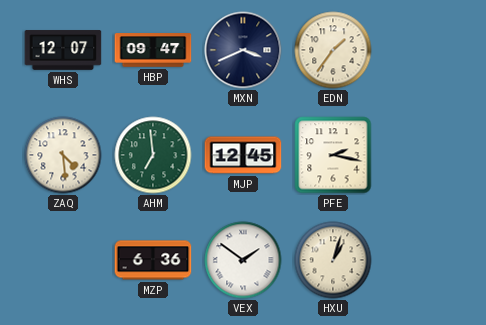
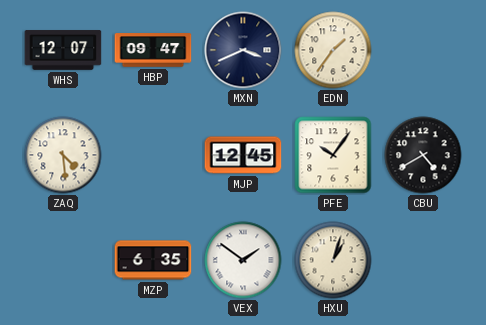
AHM: 6:59 -> none
PFE: 2:17 -> 10:06
CBU: none -> 4:40
MZP: 6:36 -> 6:35
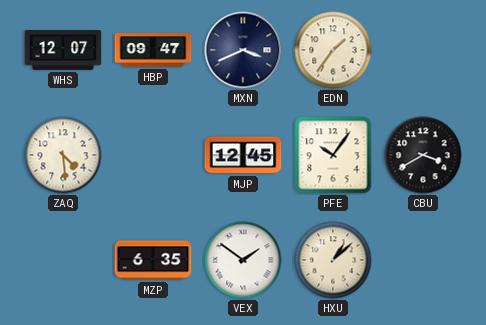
CBU: 4:40 -> 3:40
HXU: 1:03 -> 1:08
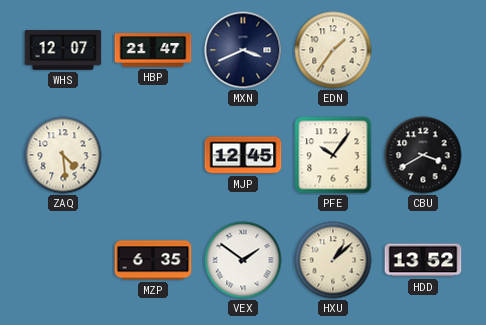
HBP: 09:47 -> 21:47
HDD: none -> 13:52
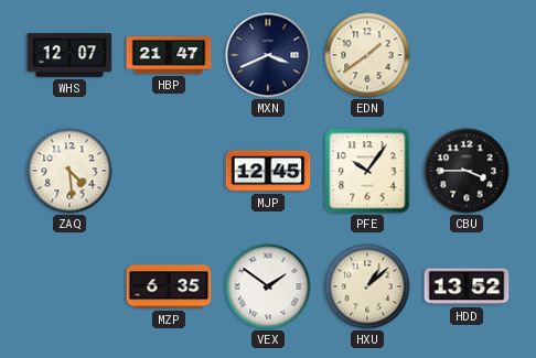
EDN: 1:36 -> 1:39
CBU: 3:40 -> 3:45
